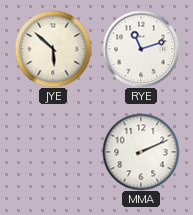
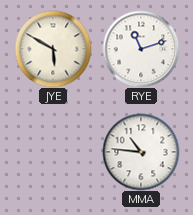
JYE: 5:52 -> 5:50
MMA: 2:11 -> 10:46
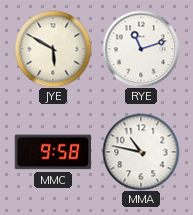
MMC: none -> 9:58
MMA: 10:46 -> 10:47
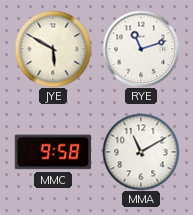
MMA: 10:47 -> 11:10
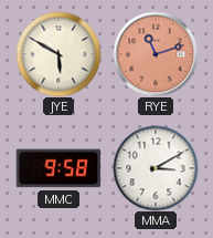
RYE dial: white -> salmon
MMA: 11:10 -> 3:10
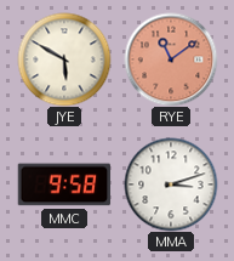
RYE: 11:12 -> 11:09
MMA: 3:10 -> 3:12
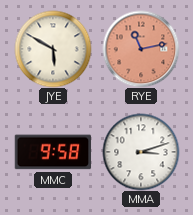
RYE: 11:09 -> 11:13
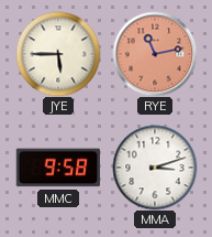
JYE: 5:50 -> 5:45
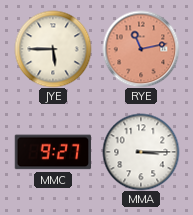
MMC: 9:58 -> 9:27
MMA: 3:12 -> 3:15
